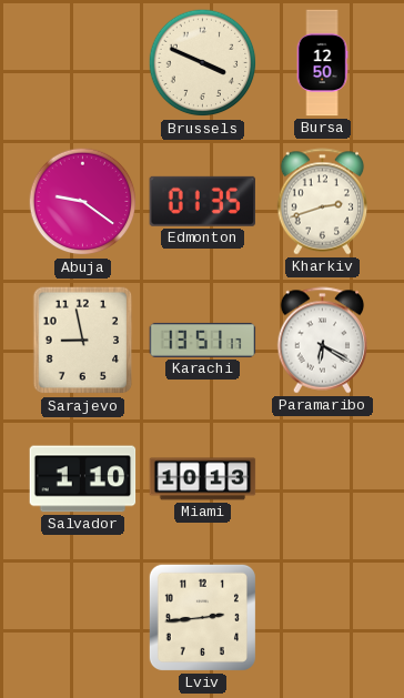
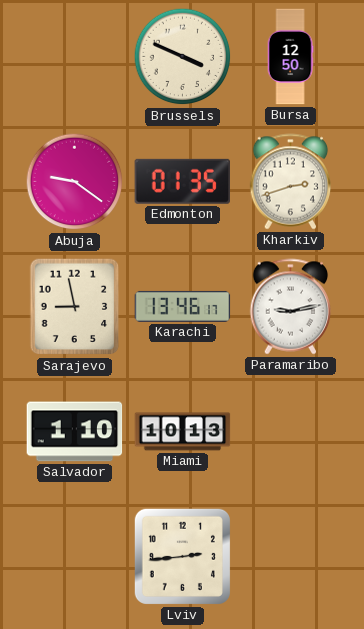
Karachi: 13:51 -> 13:46
Paramaribo: 6:20 -> 9:13
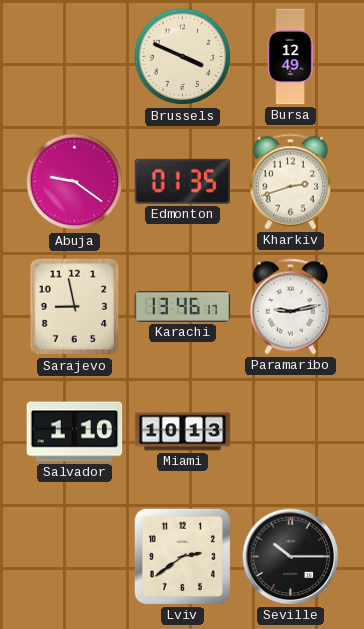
Bursa: 12:50 -> 12:49
Lviv: 2:44 -> 2:39
Seville: none -> 10:15
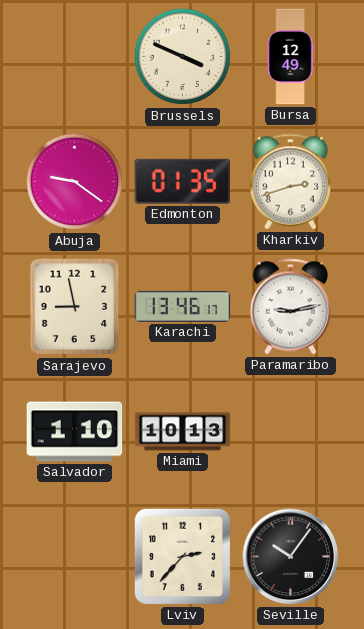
Lviv: 2:39 -> 2:37
Seville: 10:15 -> 10:06
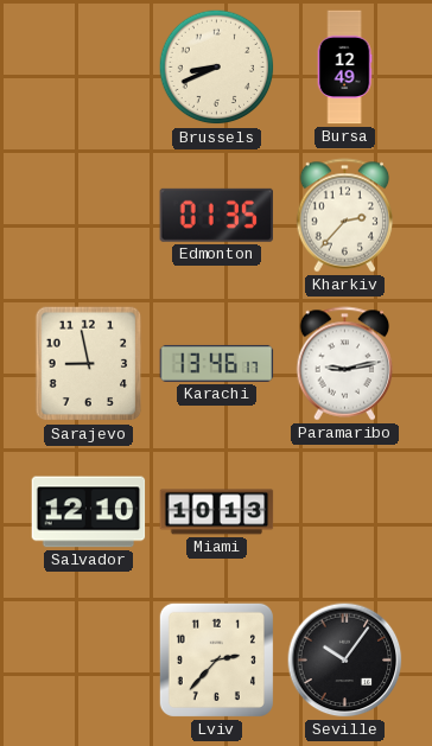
Brussels: 3:49 -> 8:41
Abuja: 9:21 -> none
Kharkiv: 2:42 -> 2:37
Salvador: 1:10 -> 12:10
